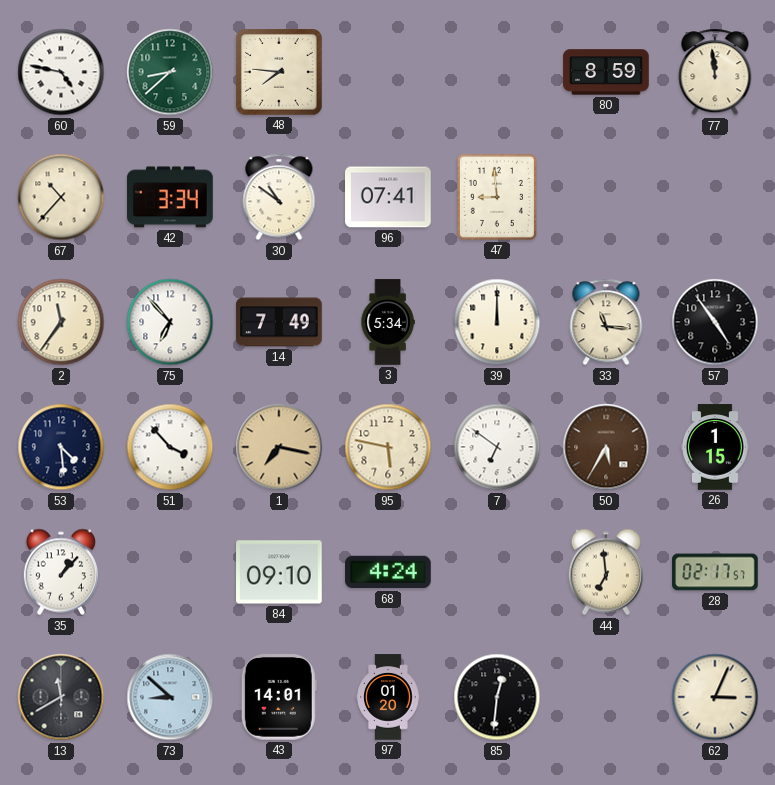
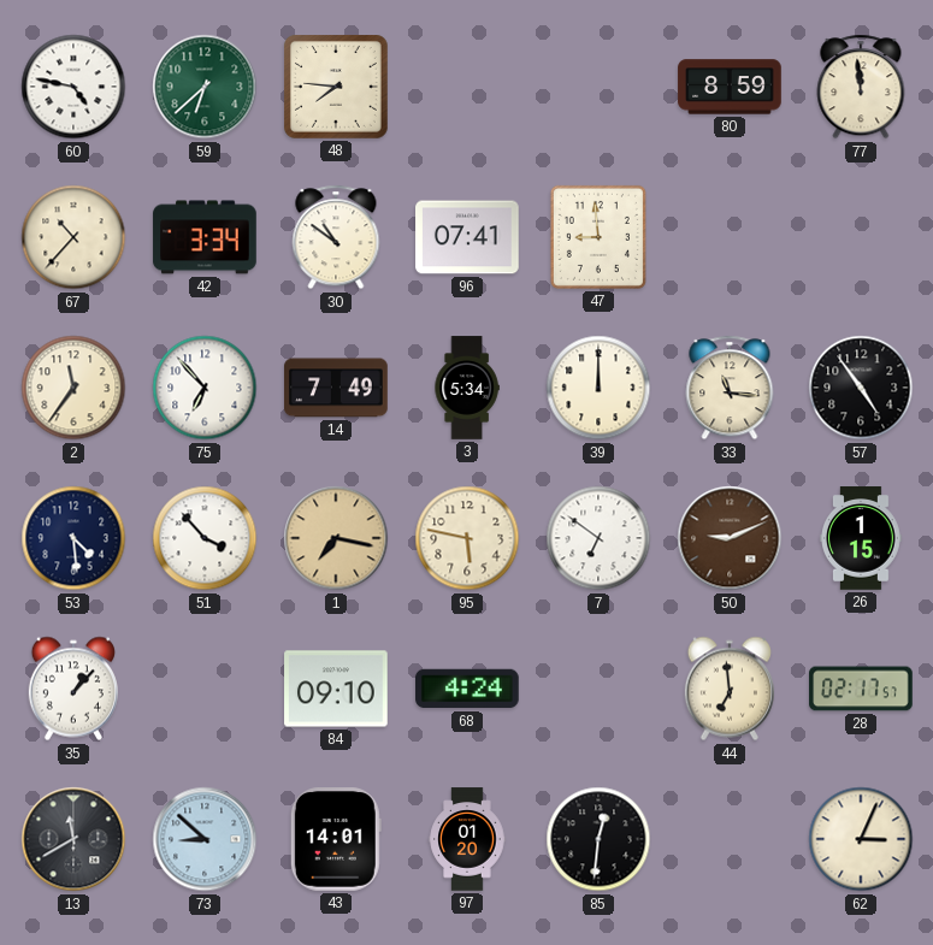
59: 8:38 -> 6:38
50: 5:35 -> 9:11
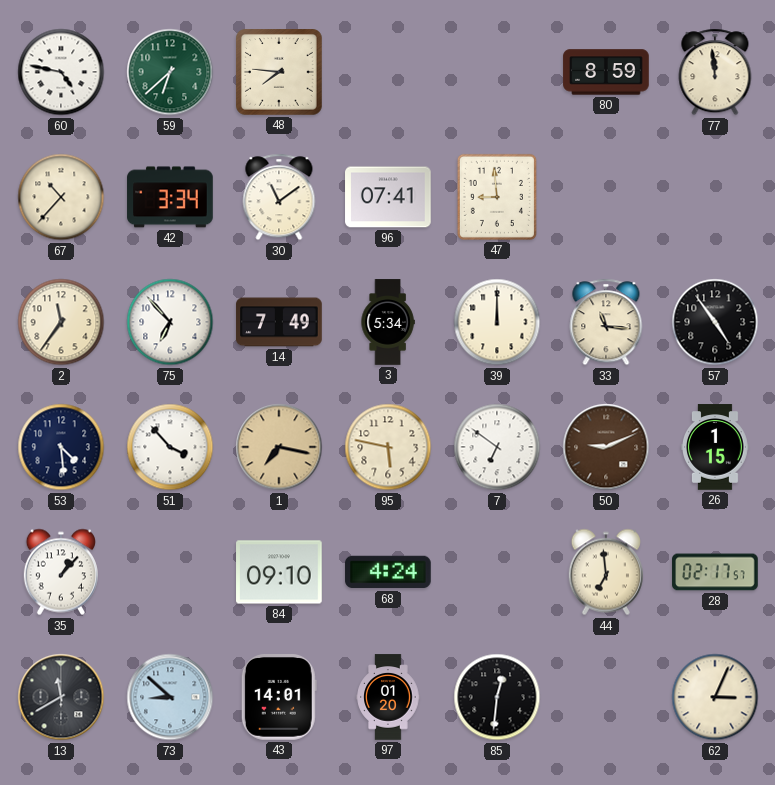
30: 10:51 -> 11:09
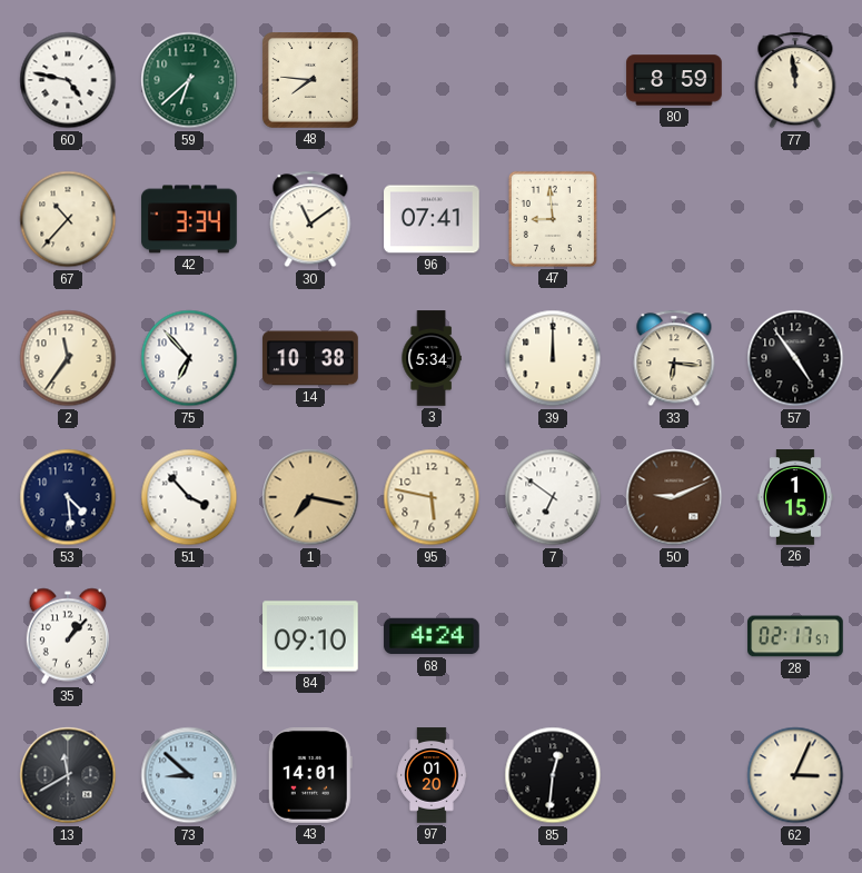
14: 7:49 -> 10:38
33: 11:16 -> 6:16
44: 6:59 -> none
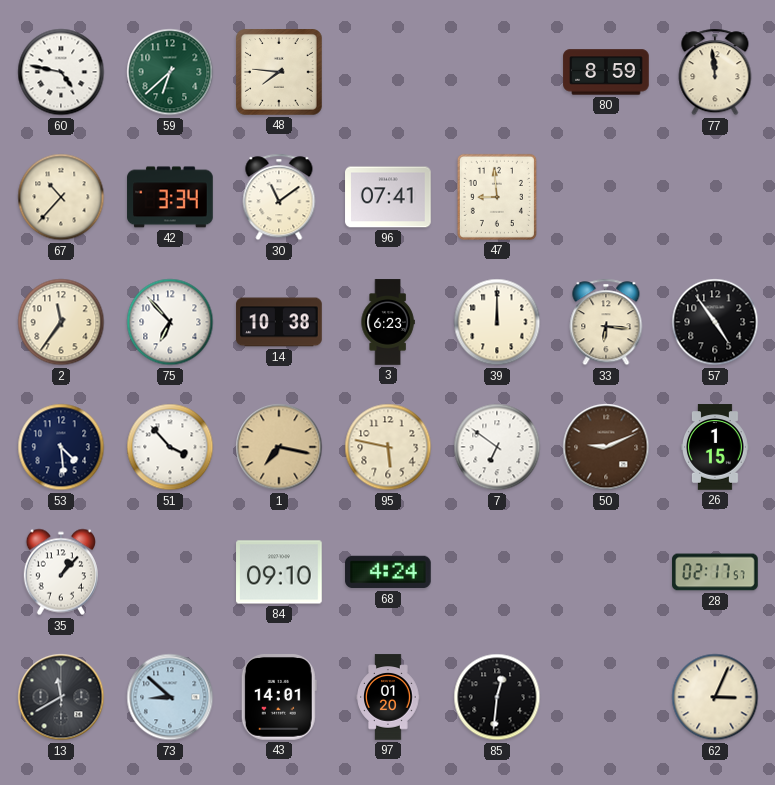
3: 5:34 -> 6:23
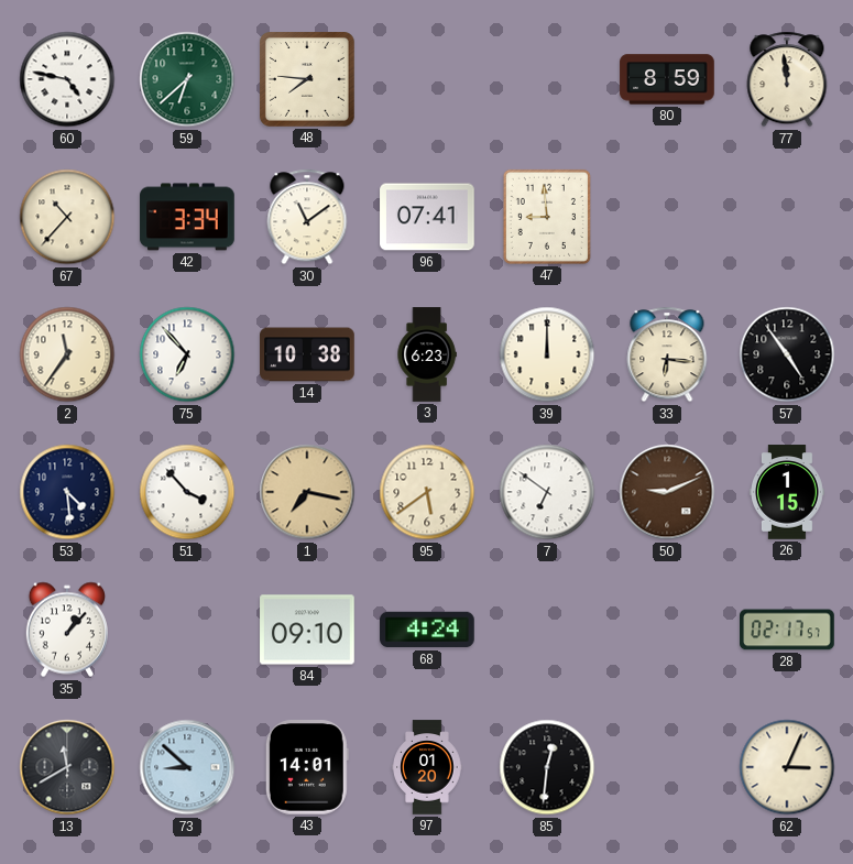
95: 5:47 -> 5:39
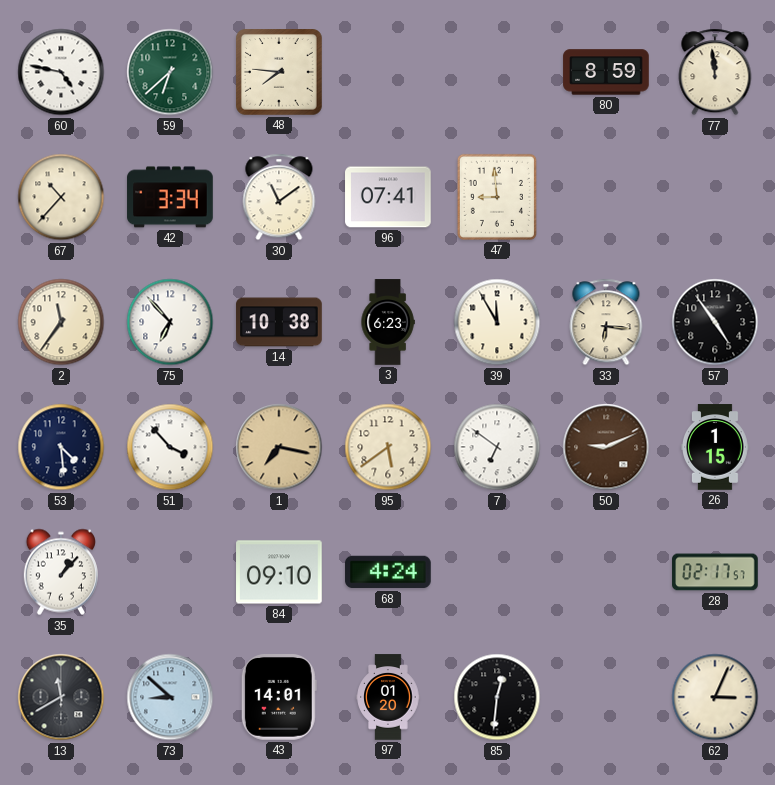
39: 12:00 -> 11:55
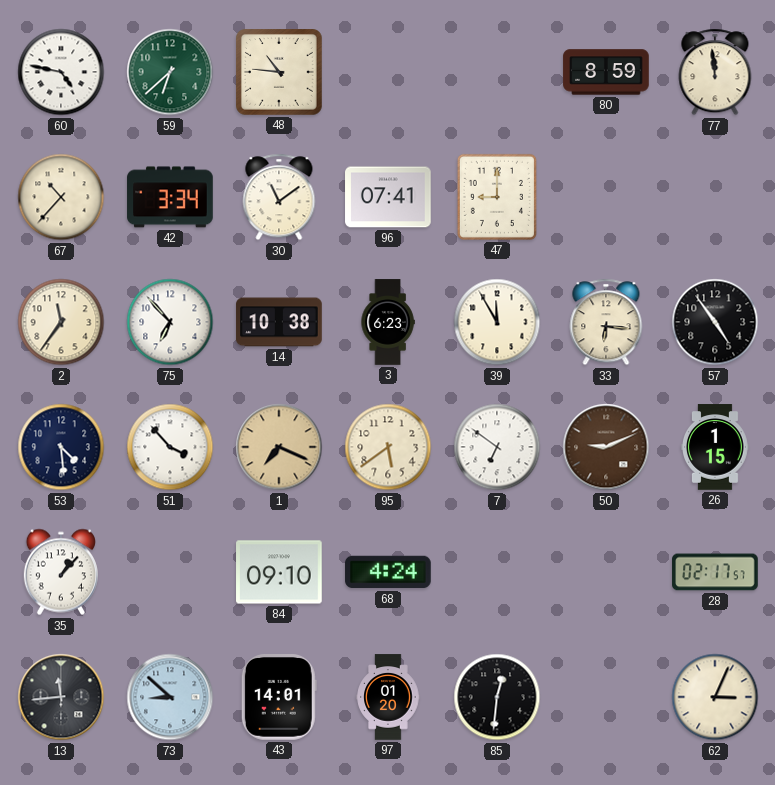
48: 7:46 -> 10:46
47: 8:59 -> 9:00
1: 7:17 -> 7:19
13: 11:40 -> 11:44
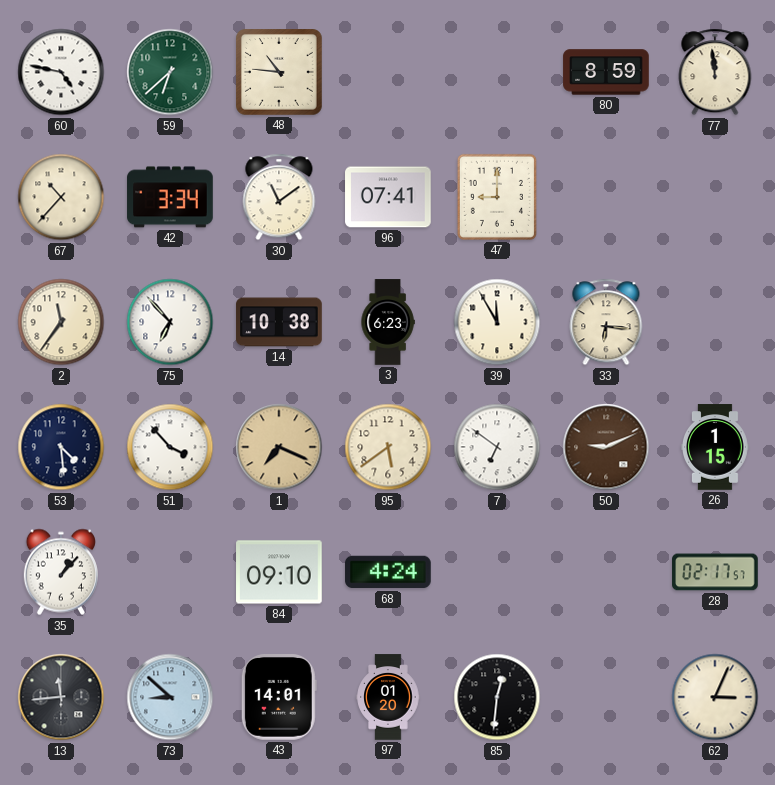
57: 4:54 -> none
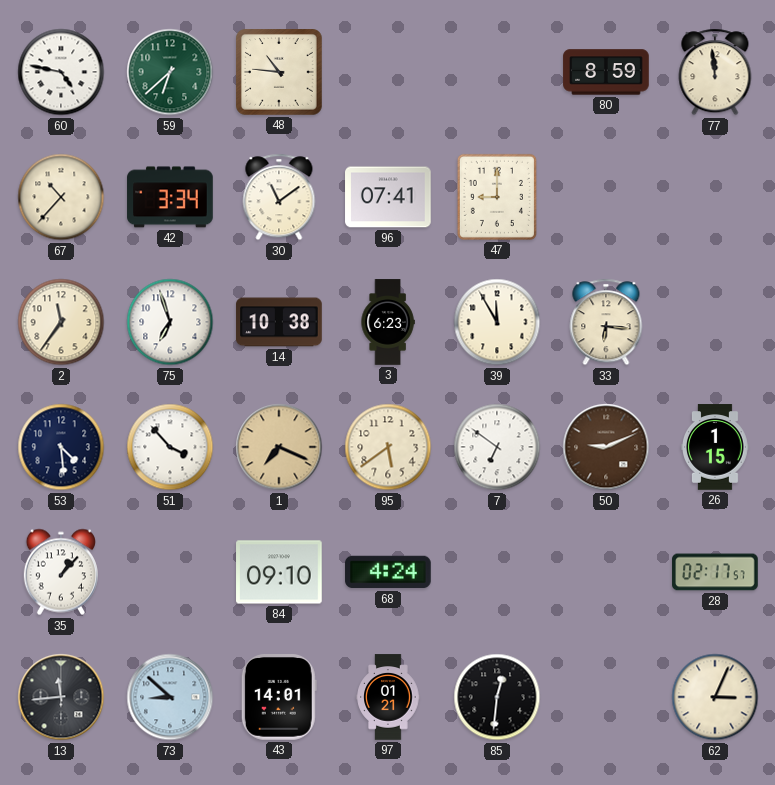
75: 6:53 -> 6:57
97: 01:20 -> 01:21
